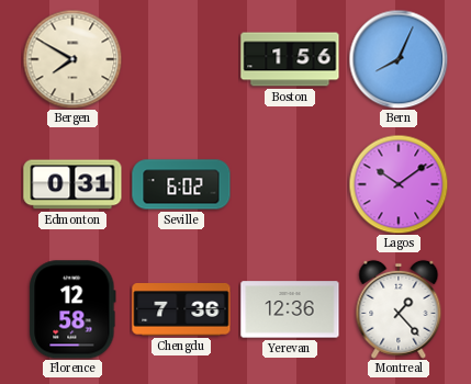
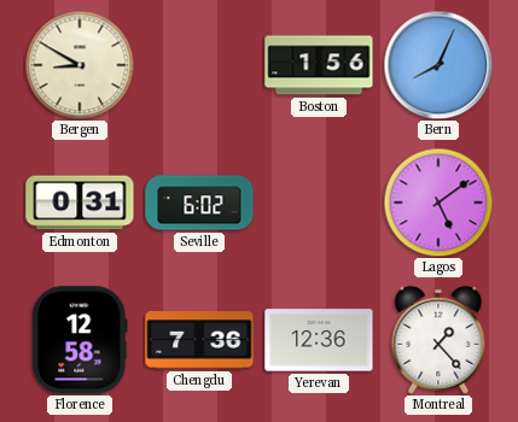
Bergen: 7:50 -> 8:50
Lagos: 10:09 -> 5:09
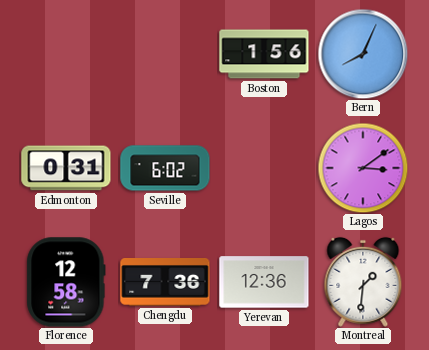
Bergen: 8:50 -> none
Lagos: 5:09 -> 3:09
Montreal: 1:23 -> 1:31
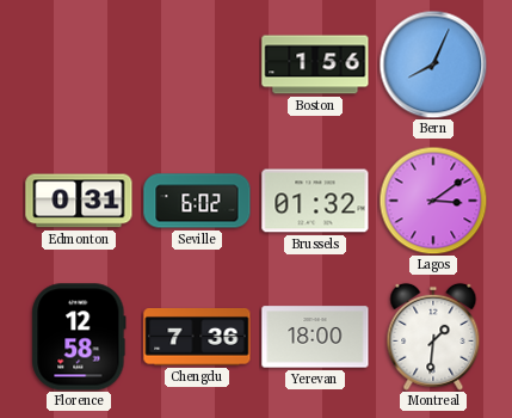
Brussels: none -> 01:32
Yerevan: 12:36 -> 18:00
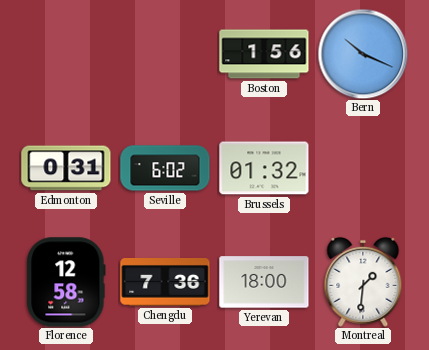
Bern: 8:04 -> 10:19
Lagos: 3:09 -> none
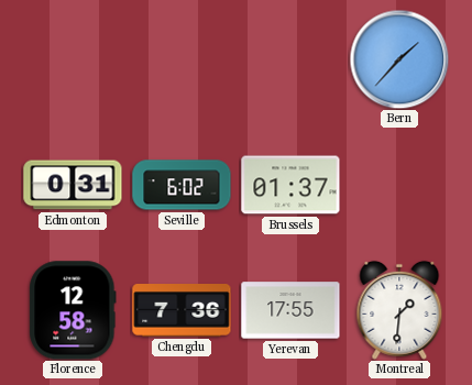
Boston: 1:56 -> none
Bern: 10:19 -> 1:37
Brussels: 01:32 -> 01:37
Yerevan: 18:00 -> 17:55
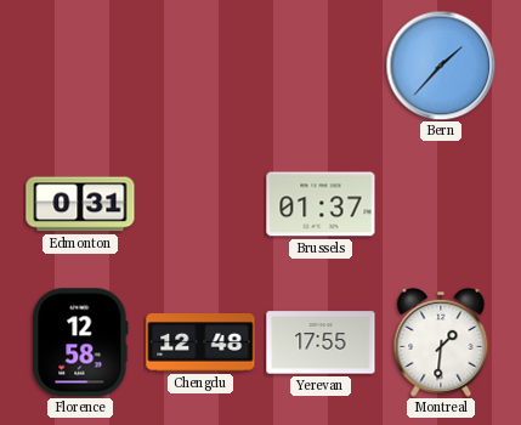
Seville: 6:02 -> none
Chengdu: 7:36 -> 12:48
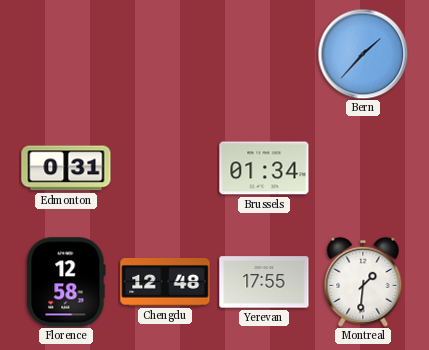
Brussels: 01:37 -> 01:34
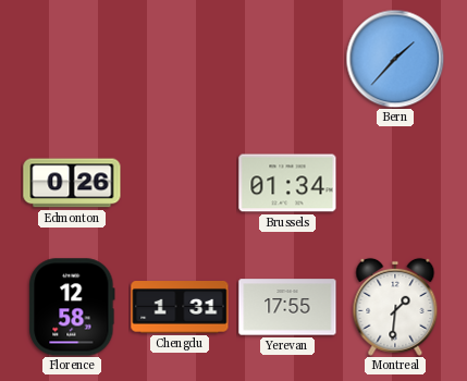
Edmonton: 0:31 -> 0:26
Chengdu: 12:48 -> 1:31
